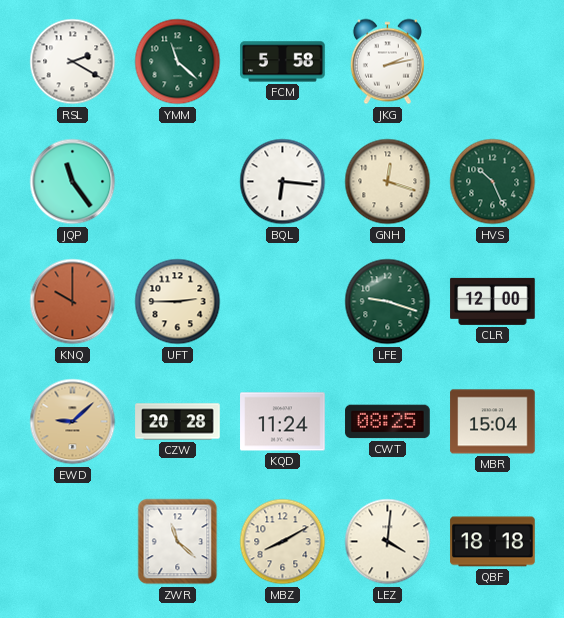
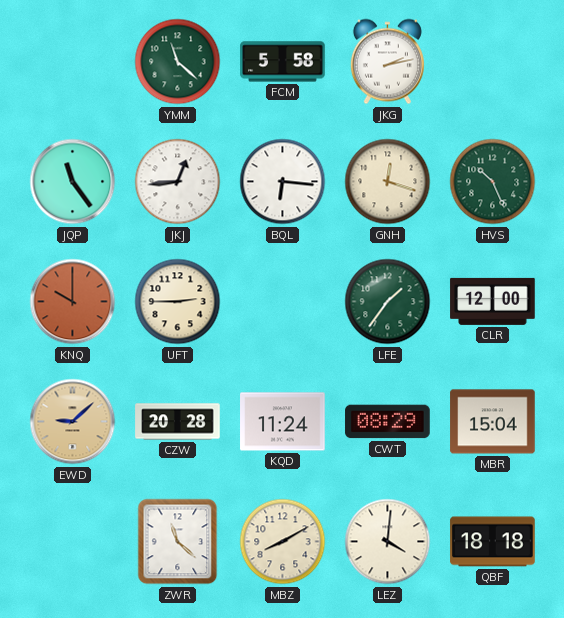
RSL: 2:20 -> none
JKJ: none -> 12:44
LFE: 9:18 -> 1:36
CWT: 08:25 -> 08:29
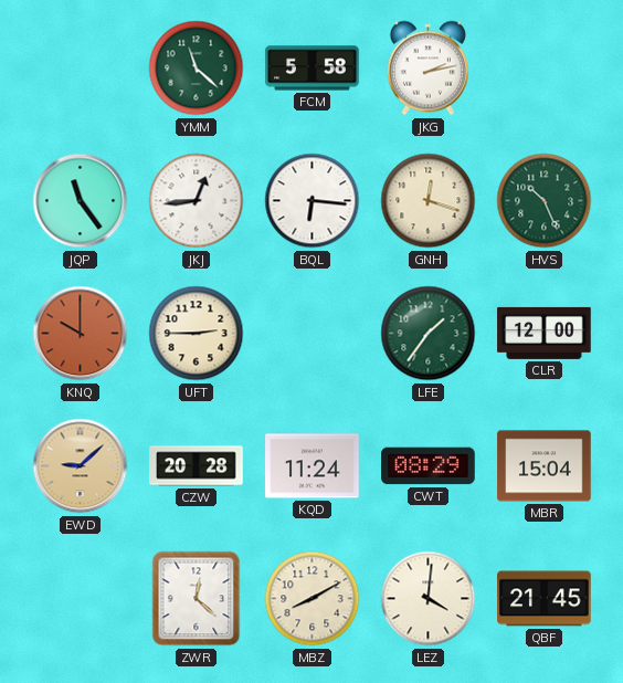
ZWR: 11:22 -> 12:22
QBF: 18:18 -> 21:45
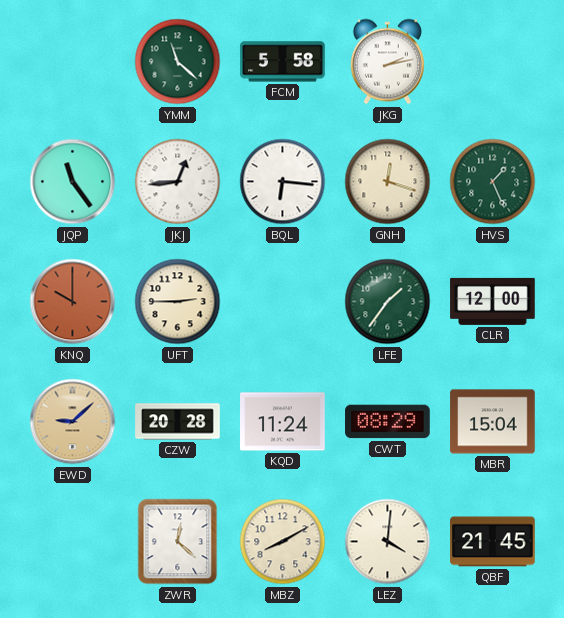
HVS: 10:26 -> 1:26
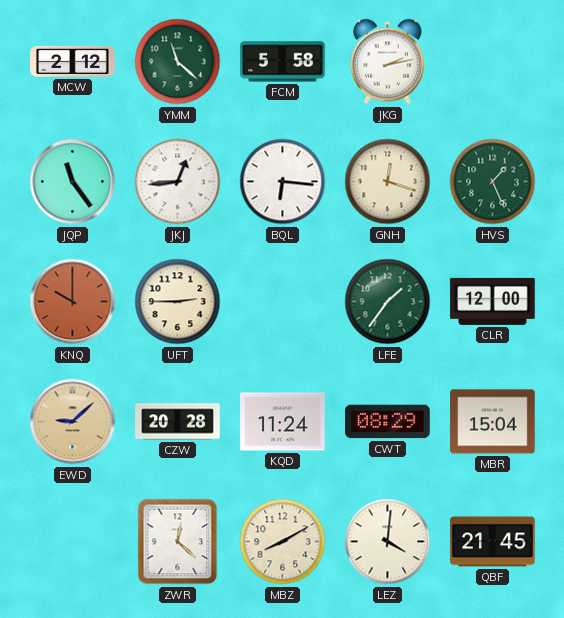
MCW: none -> 2:12
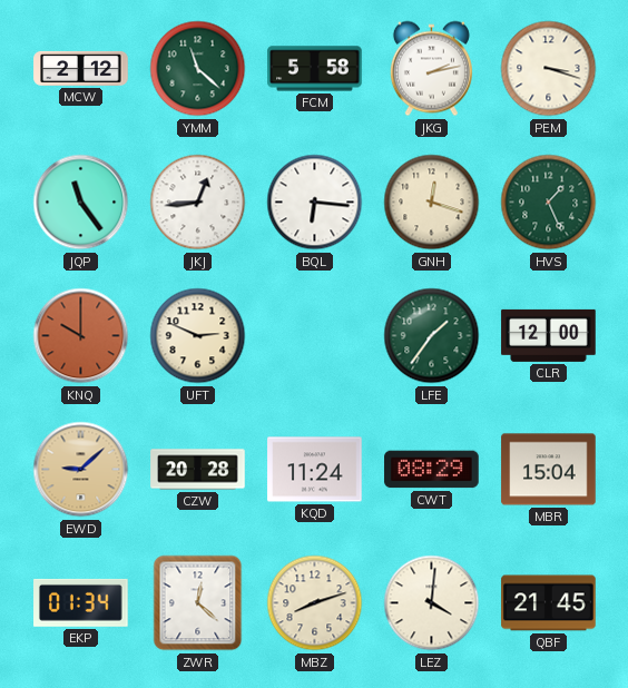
PEM: none -> 3:18
UFT: 2:45 -> 2:49
EKP: none -> 01:34
MBZ: 8:10 -> 8:12
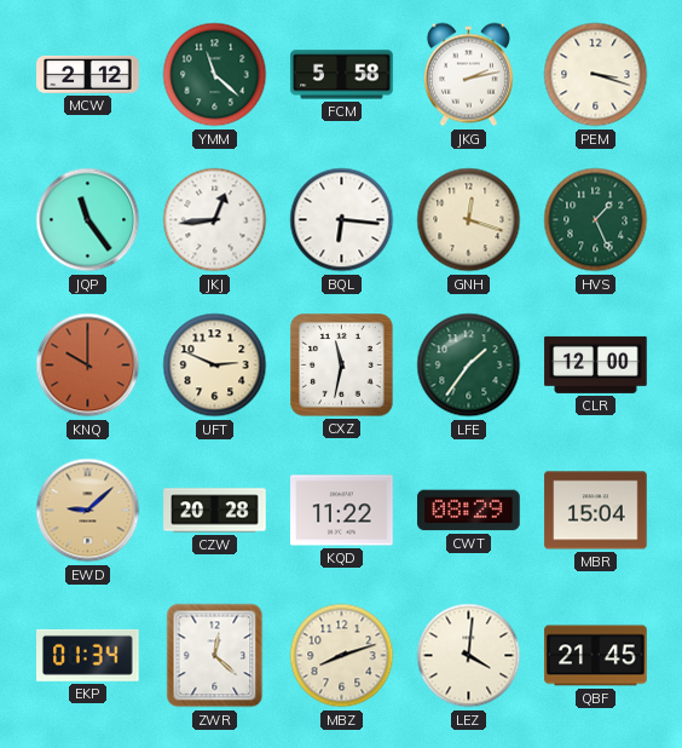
CXZ: none -> 11:32
KQD: 11:24 -> 11:22
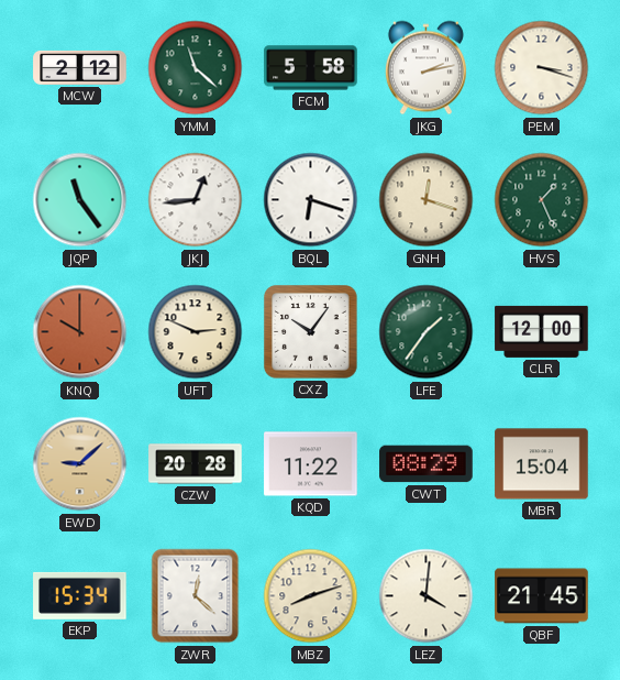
BQL: 6:16 -> 6:18
CXZ: 11:32 -> 10:06
EKP: 01:34 -> 15:34
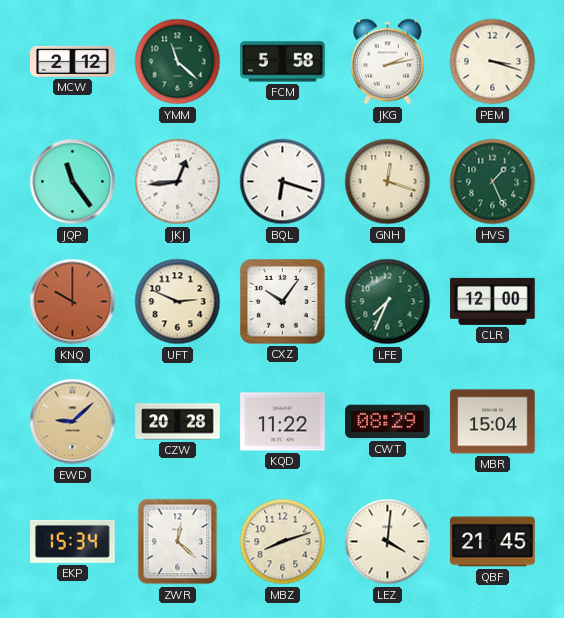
LFE: 1:36 -> 7:34
